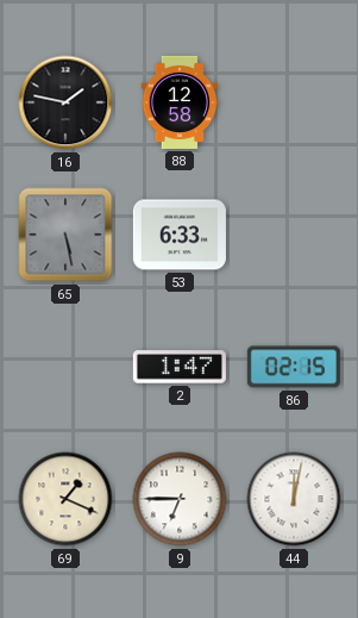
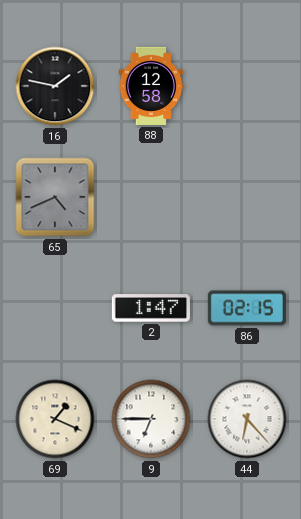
65: 5:28 -> 4:41
53: 6:33 -> none
44: 12:02 -> 6:23
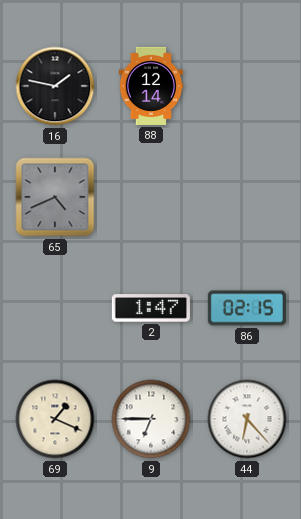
88: 12:58 -> 12:14
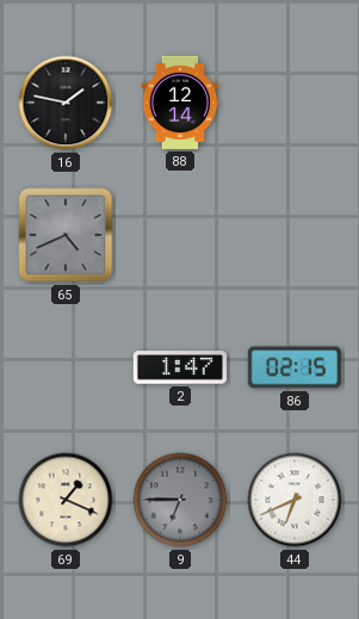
9 dial: white -> grey
44: 6:23 -> 6:41
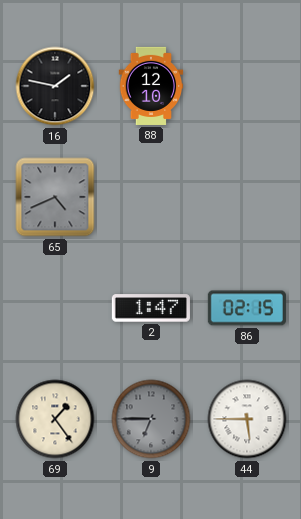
88: 12:14 -> 12:10
69: 1:19 -> 1:24
44: 6:41 -> 5:45
